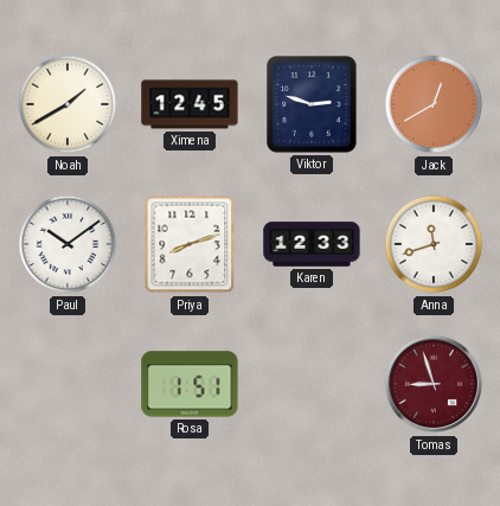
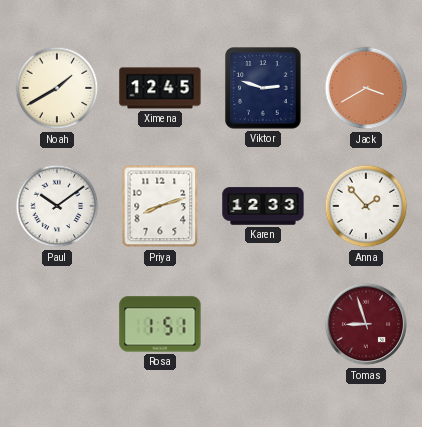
Jack: 12:40 -> 3:40
Anna: 11:42 -> 1:53
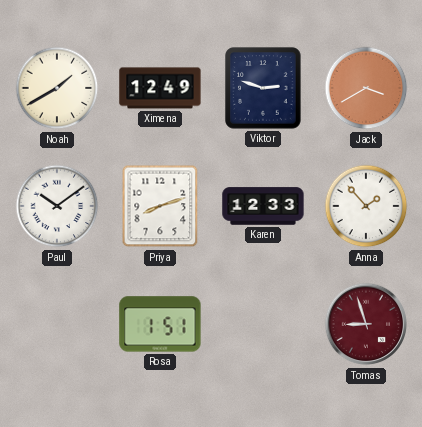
Ximena: 12:45 -> 12:49
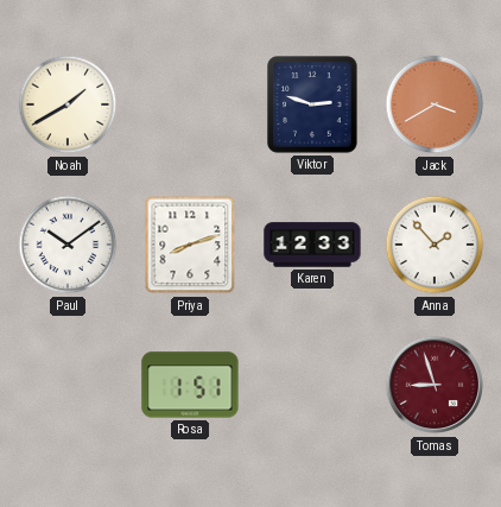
Ximena: 12:49 -> none
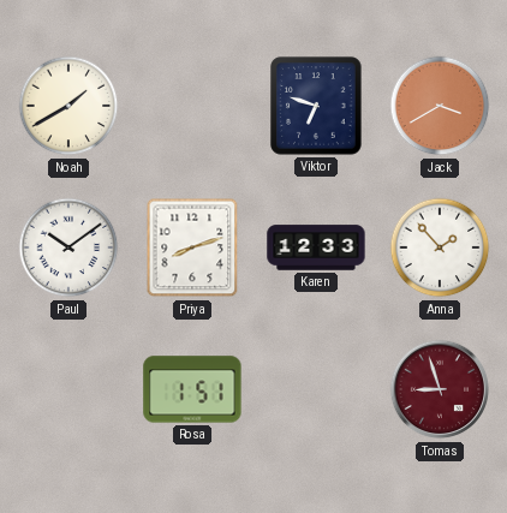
Viktor: 2:48 -> 6:48
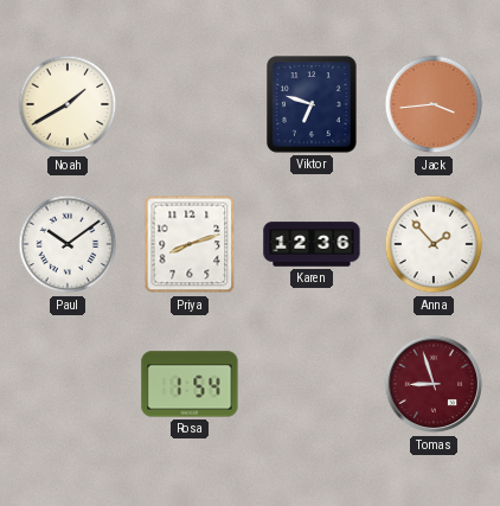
Jack: 3:40 -> 3:44
Karen: 12:33 -> 12:36
Rosa: 1:51 -> 1:54
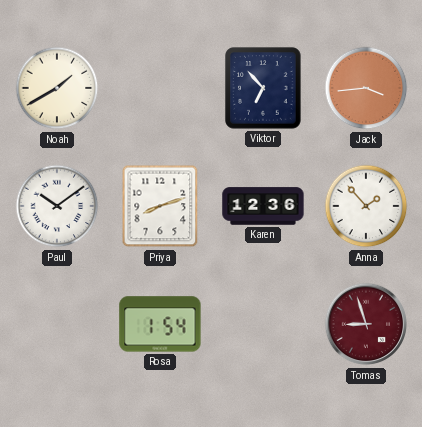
Viktor: 6:48 -> 6:53
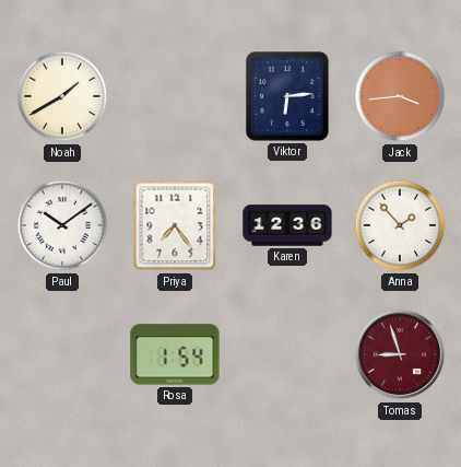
Viktor: 6:53 -> 6:14
Priya: 8:12 -> 7:24
